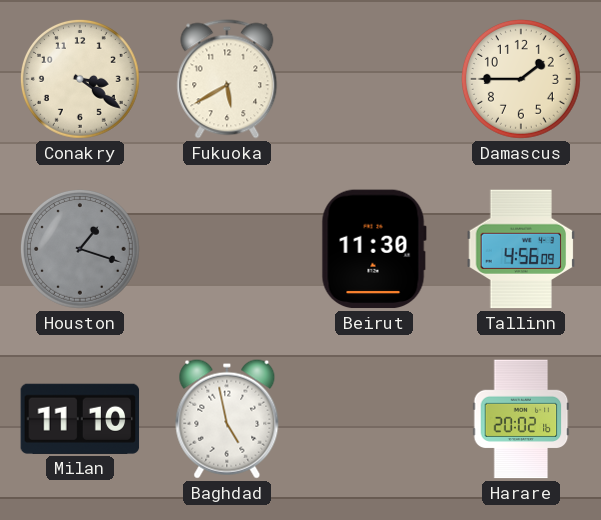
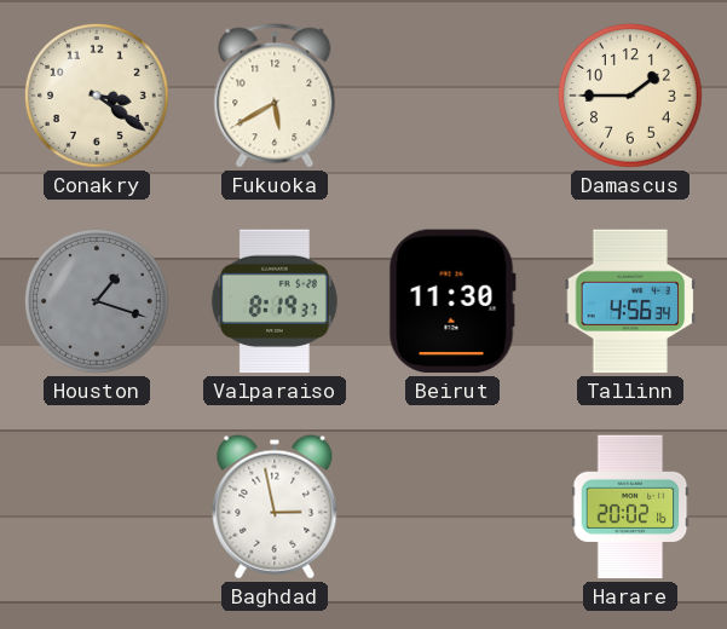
Valparaiso: none -> 8:19
Tallinn: 4:56:09 -> 4:56:34
Milan: 11:10 -> none
Baghdad: 4:58 -> 2:58
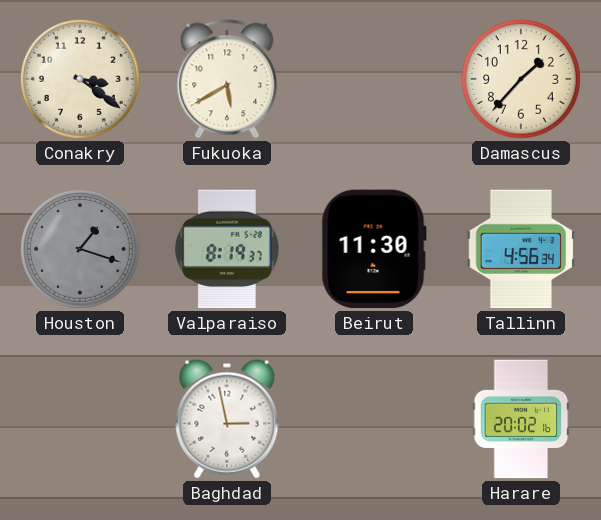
Damascus: 1:45 -> 1:37
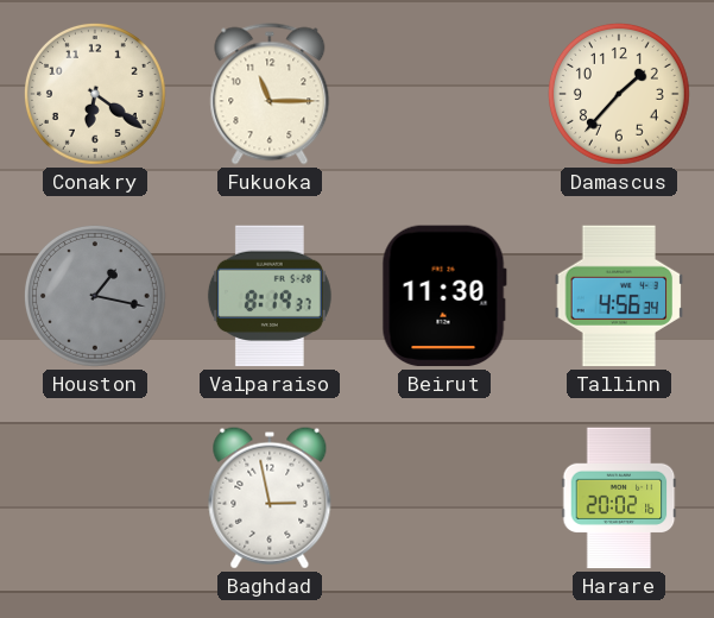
Conakry: 3:21 -> 6:21
Fukuoka: 5:40 -> 11:15
Houston: 1:18 -> 1:17
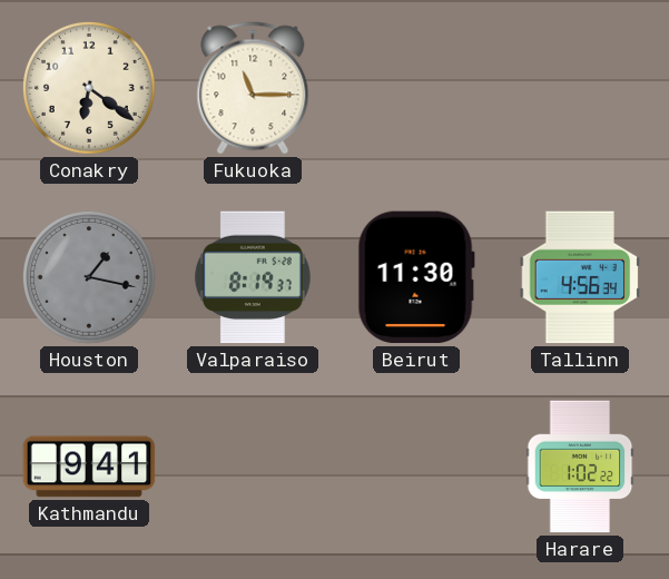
Damascus: 1:37 -> none
Kathmandu: none -> 9:41
Baghdad: 2:58 -> none
Harare: 20:02 -> 1:02
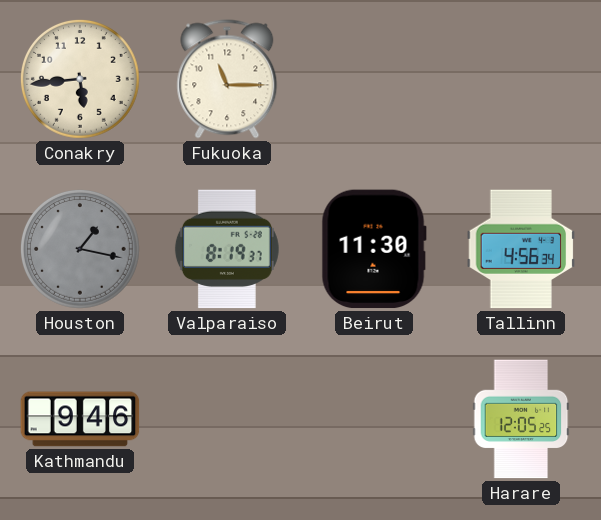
Conakry: 6:21 -> 5:44
Kathmandu: 9:41 -> 9:46
Harare: 1:02 -> 12:05
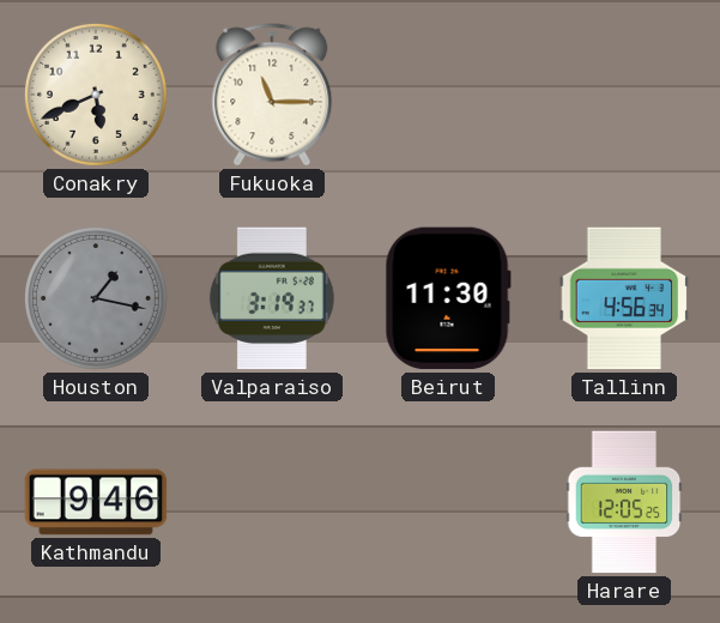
Conakry: 5:44 -> 5:41
Valparaiso: 8:19 -> 3:19
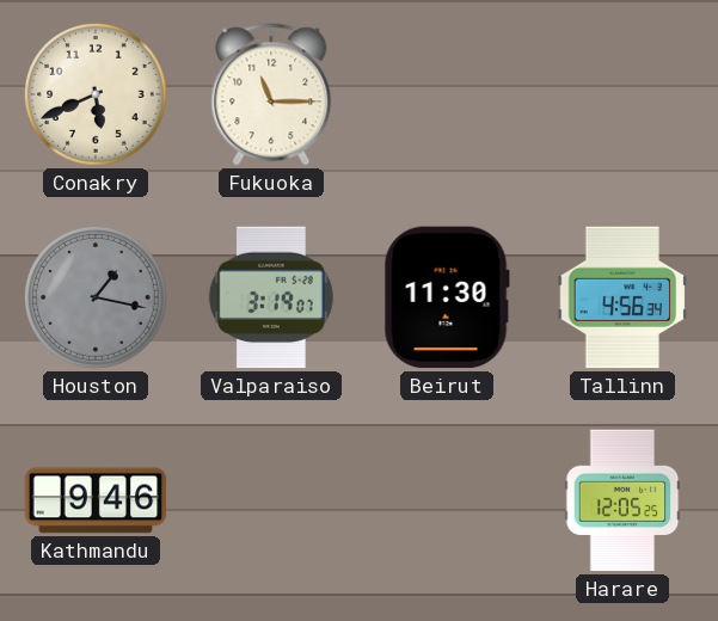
Valparaiso: 3:19:37 -> 3:19:07
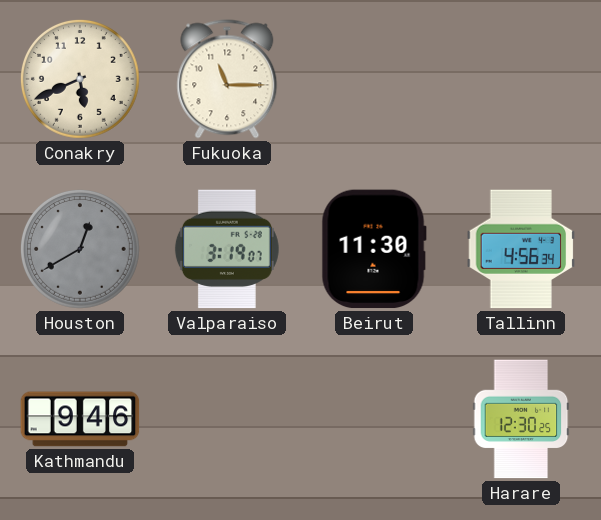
Houston: 1:17 -> 12:40
Harare: 12:05 -> 12:30
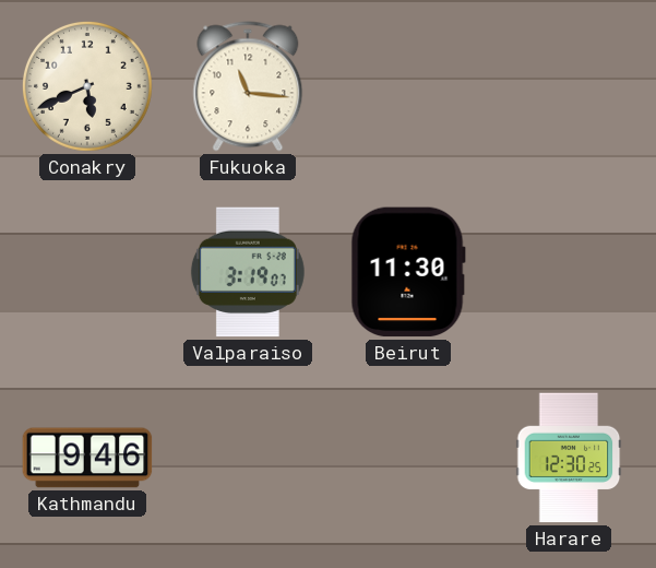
Fukuoka: 11:15 -> 11:16
Houston: 12:40 -> none
Tallinn: 4:56 -> none
